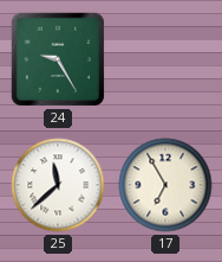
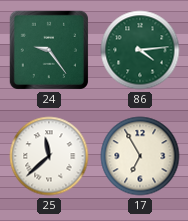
24: 9:25 -> 9:24
86: none -> 4:14
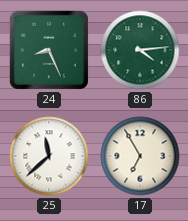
24: 9:24 -> 8:26
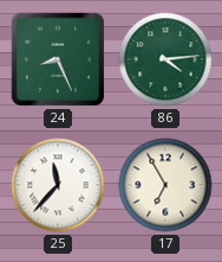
25: 11:38 -> 11:37
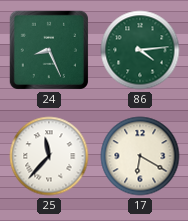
17: 6:55 -> 6:20
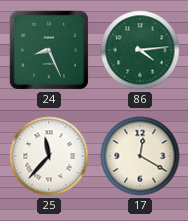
17: 6:20 -> 12:20
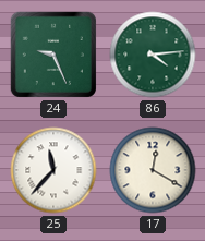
24: 8:26 -> 9:26
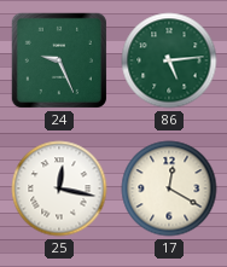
86: 4:14 -> 5:14
25: 11:37 -> 12:17
